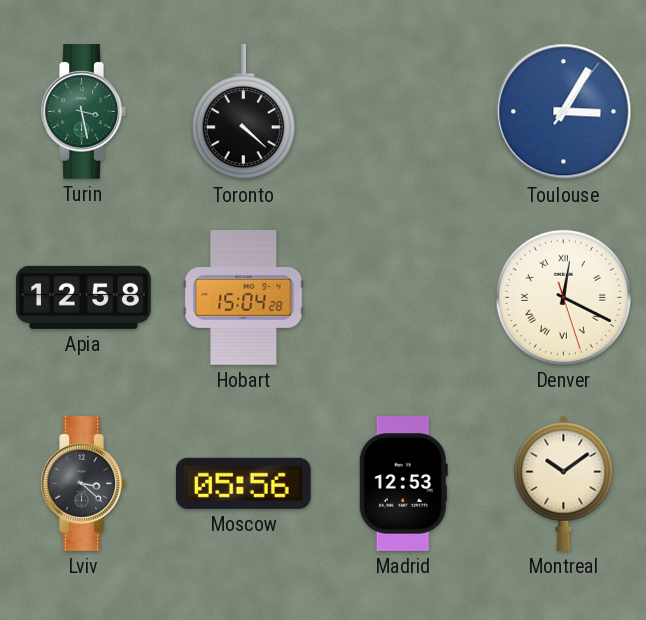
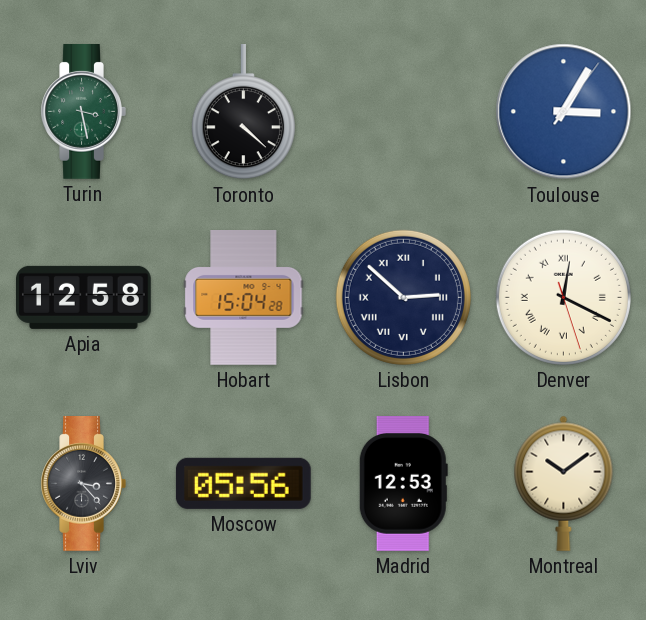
Lisbon: none -> 2:52
Lviv: 3:22 -> 3:23
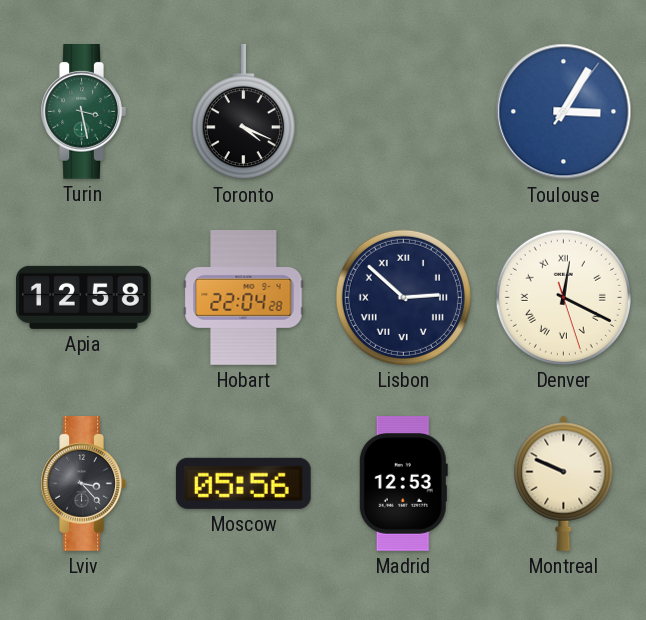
Toronto: 4:22 -> 4:19
Hobart: 15:04 -> 22:04
Montreal: 10:09 -> 9:49
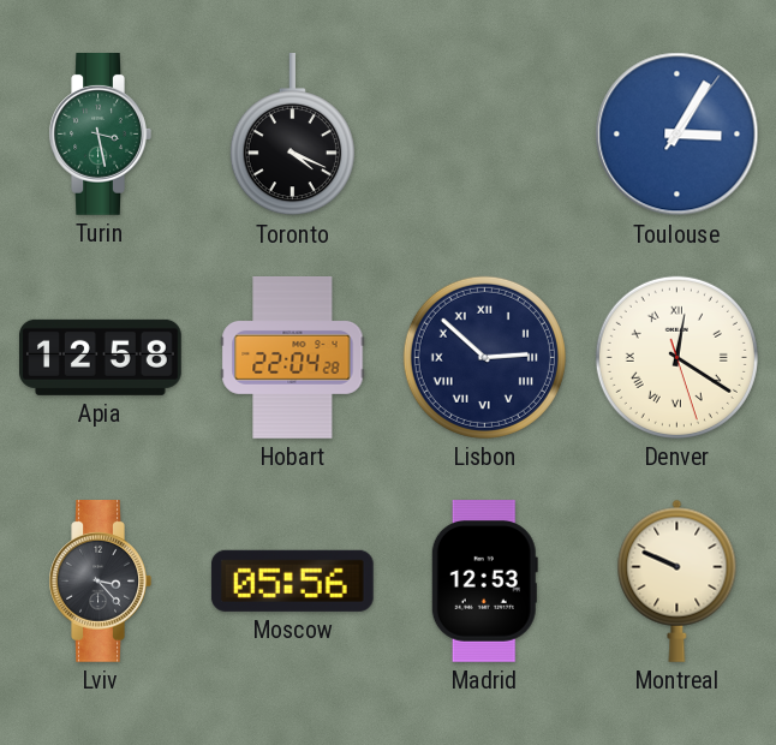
Denver: 12:19 -> 12:20
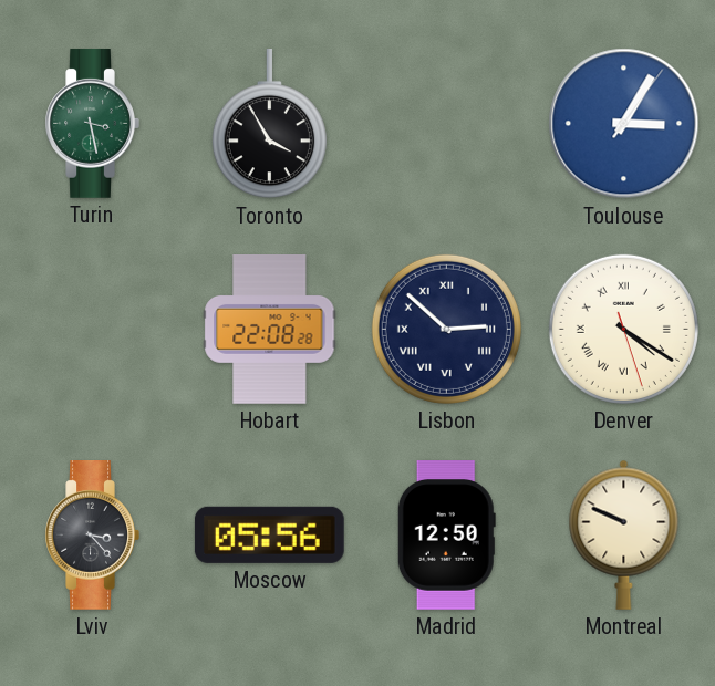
Toronto: 4:19 -> 3:55
Apia: 12:58 -> none
Hobart: 22:04 -> 22:08
Denver: 12:20 -> 4:20
Madrid: 12:53 -> 12:50
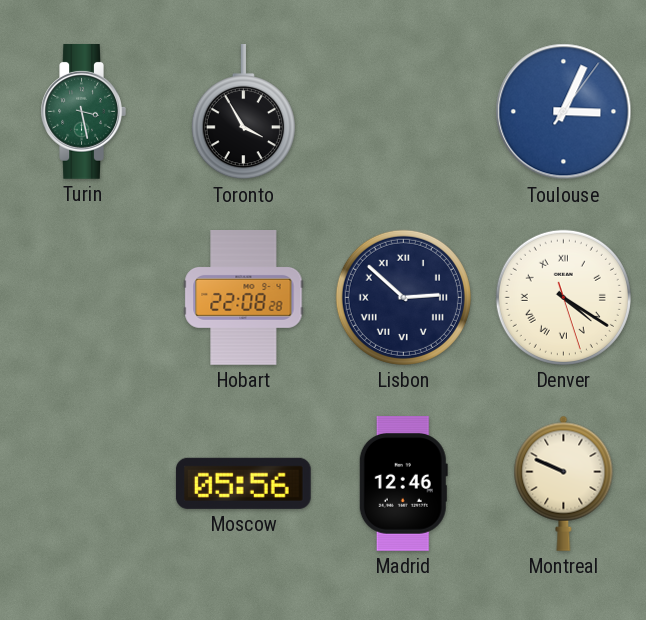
Toulouse: 3:05 -> 3:04
Lviv: 3:23 -> none
Madrid: 12:50 -> 12:46
